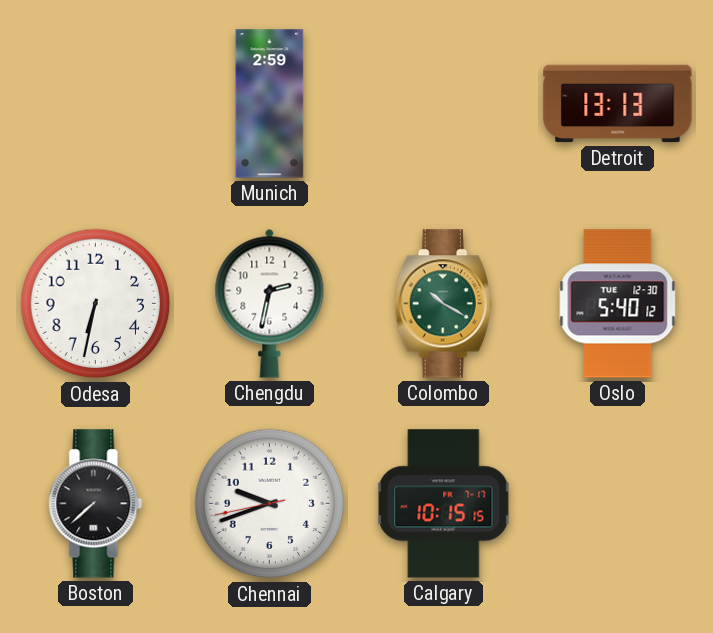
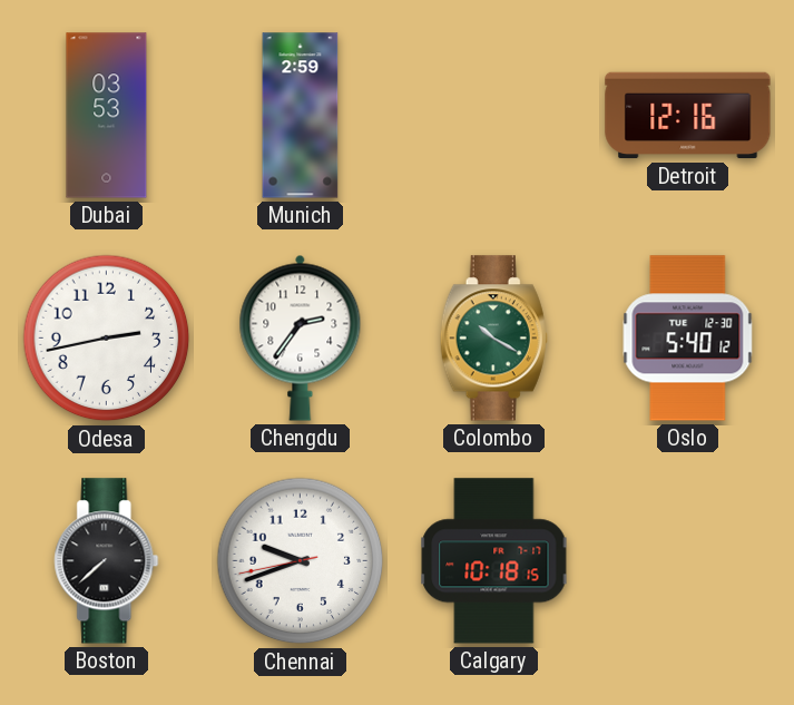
Dubai: none -> 03:53
Detroit: 13:13 -> 12:16
Odesa: 6:32 -> 2:43
Chengdu: 2:32 -> 2:36
Calgary: 10:15 -> 10:18
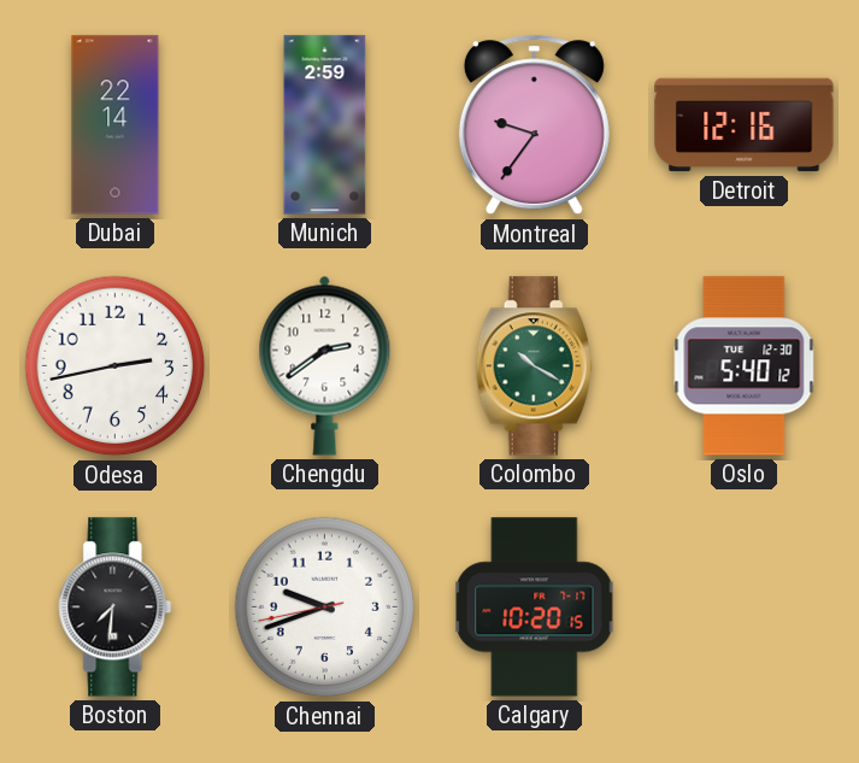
Dubai: 03:53 -> 22:14
Montreal: none -> 9:36
Chengdu: 2:36 -> 2:39
Boston: 7:38 -> 7:31
Calgary: 10:18 -> 10:20
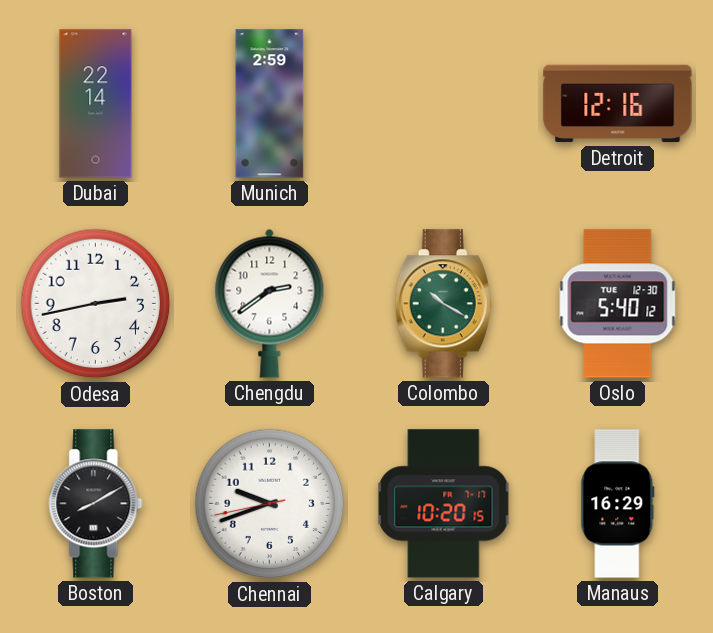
Montreal: 9:36 -> none
Boston: 7:31 -> 8:10
Manaus: none -> 16:29
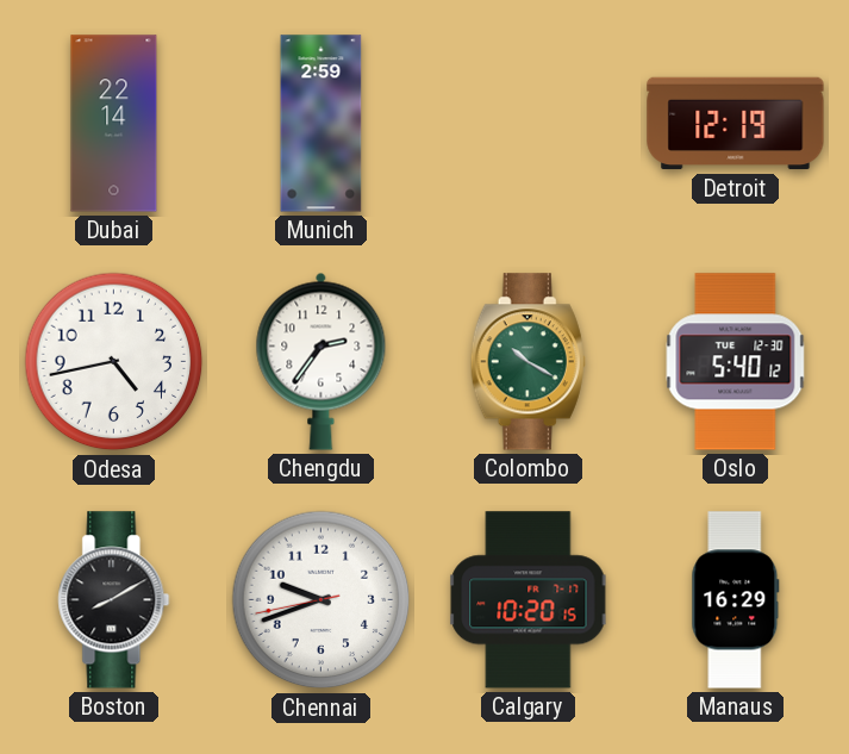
Detroit: 12:16 -> 12:19
Odesa: 2:43 -> 4:43
Chengdu: 2:39 -> 2:36
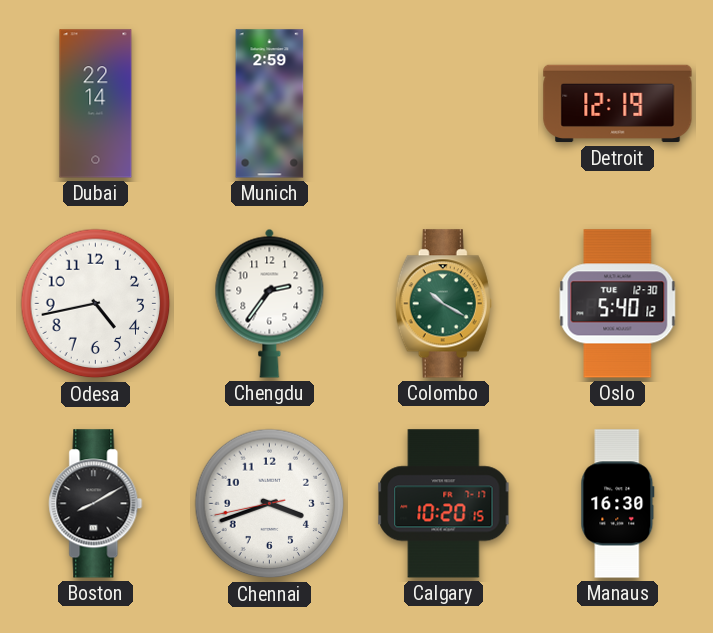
Chennai: 9:41 -> 3:41
Manaus: 16:29 -> 16:30
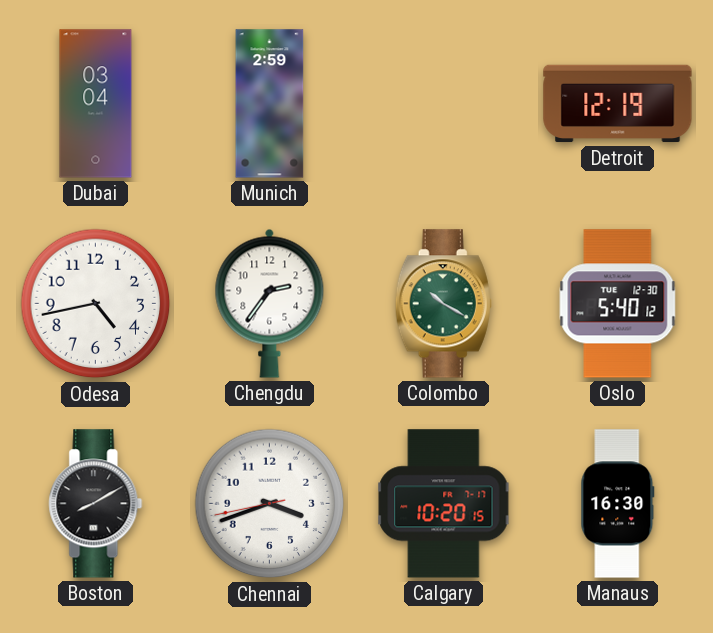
Dubai: 22:14 -> 03:04
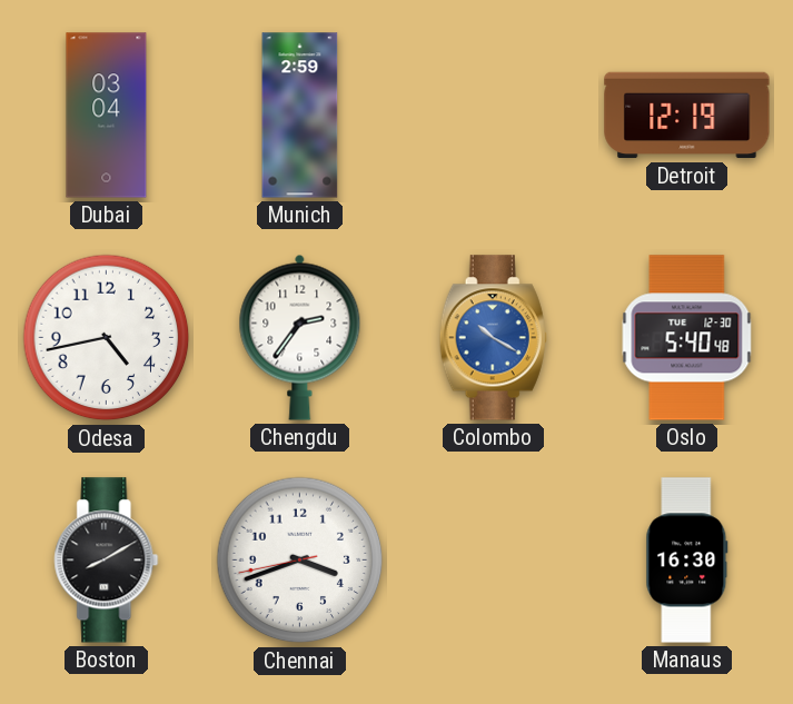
Colombo dial: green -> blue
Oslo: 5:40:12 -> 5:40:48
Calgary: 10:20 -> none
